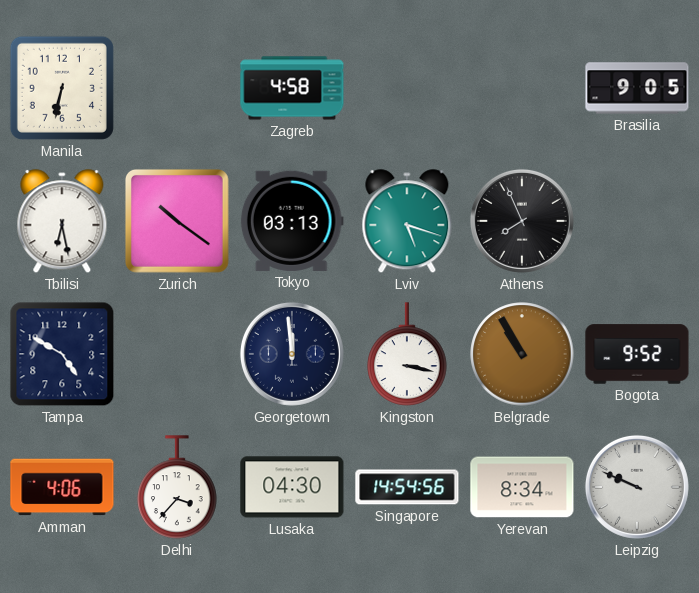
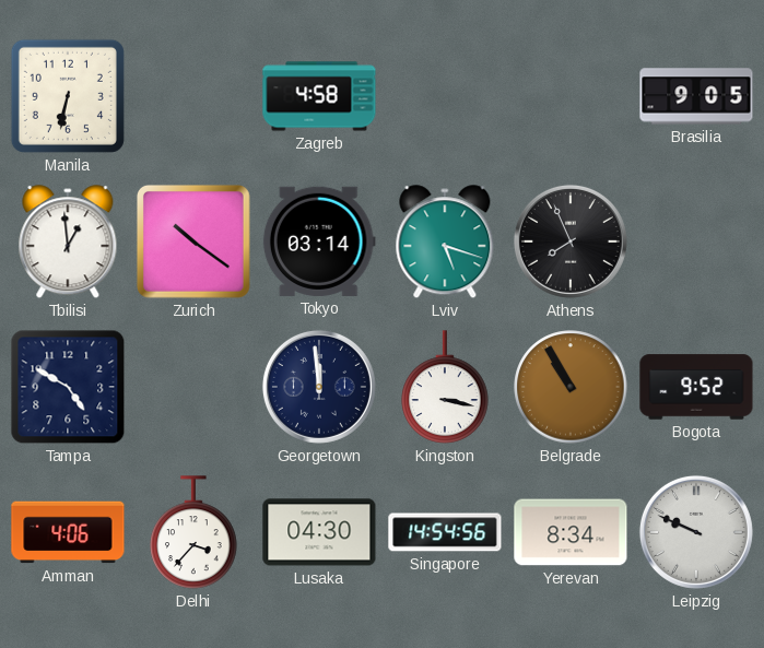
Tbilisi: 6:28 -> 12:59
Tokyo: 03:13 -> 03:14
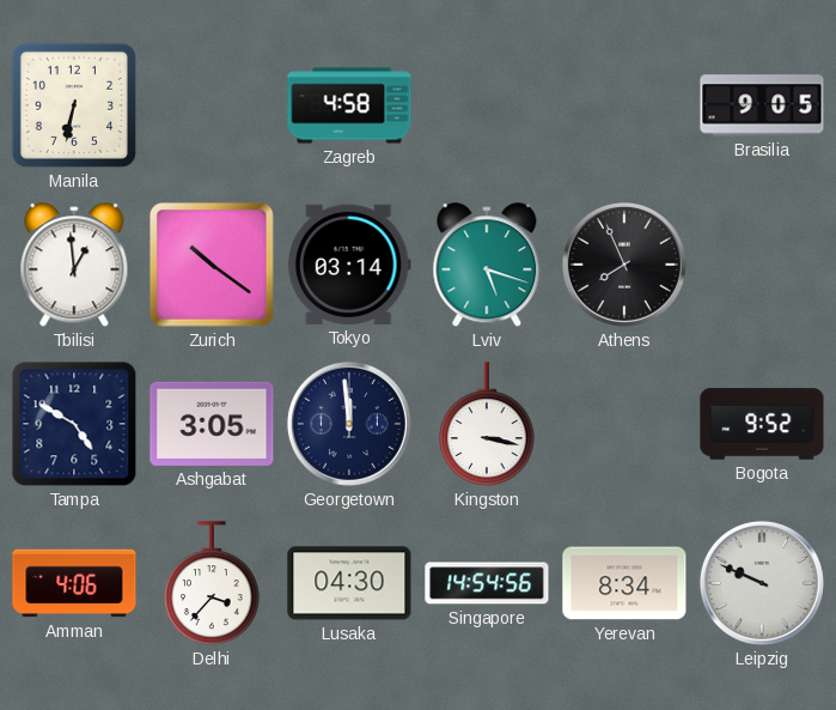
Ashgabat: none -> 3:05
Belgrade: 10:55 -> none
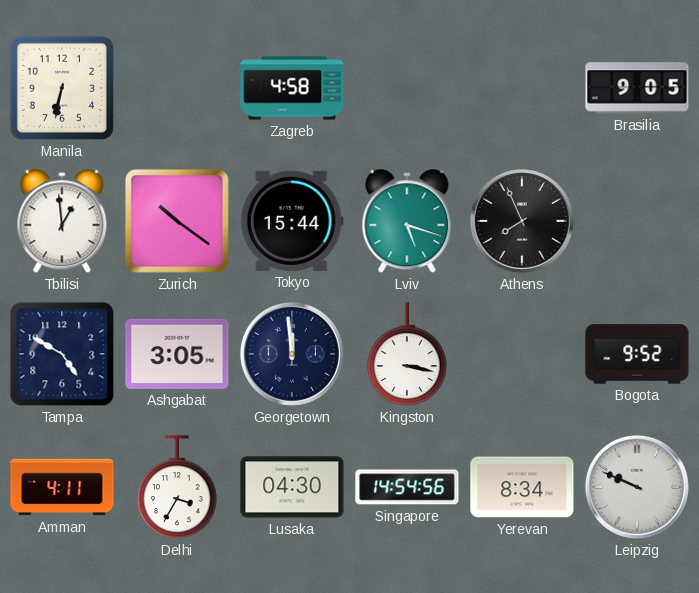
Tokyo: 03:14 -> 15:44
Amman: 4:06 -> 4:11
Delhi: 3:37 -> 3:35
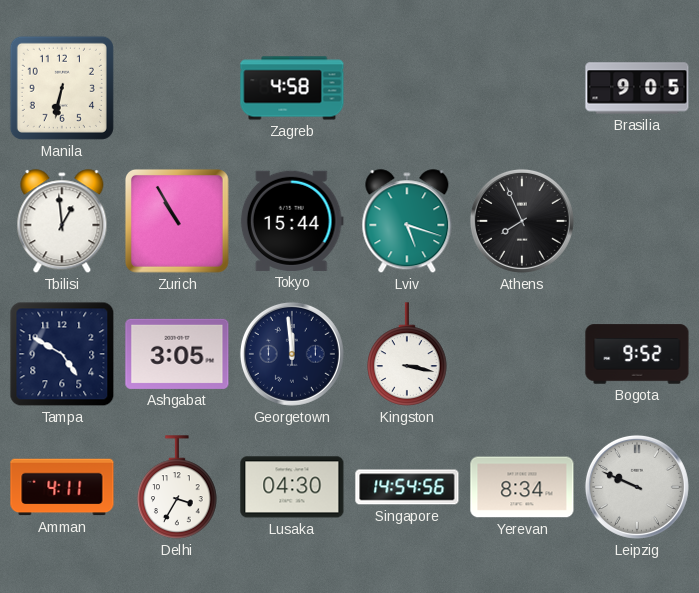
Zurich: 10:21 -> 10:55
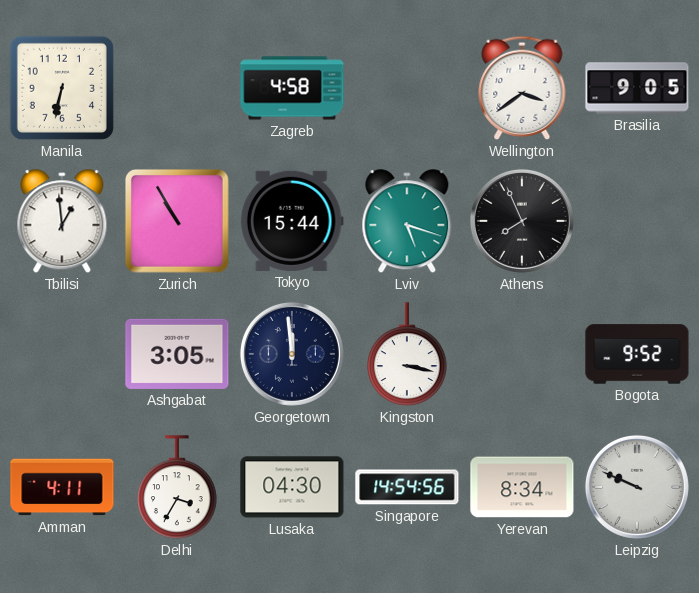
Wellington: none -> 3:39
Tampa: 4:50 -> none
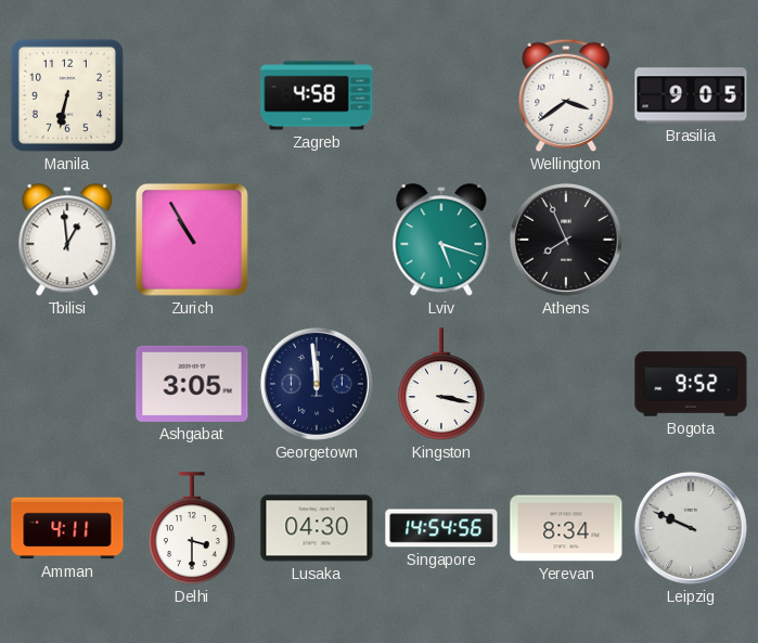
Tokyo: 15:44 -> none
Delhi: 3:35 -> 3:30
